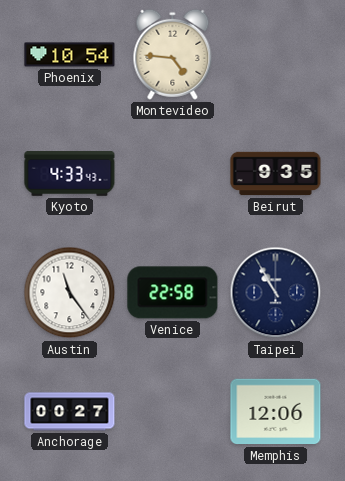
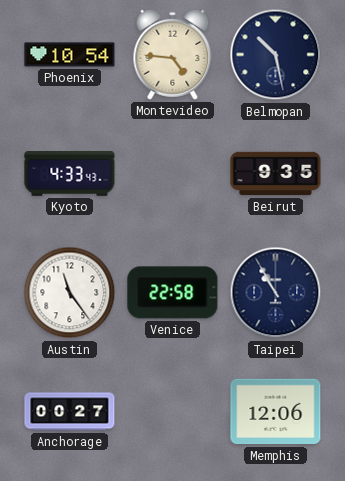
Belmopan: none -> 10:28
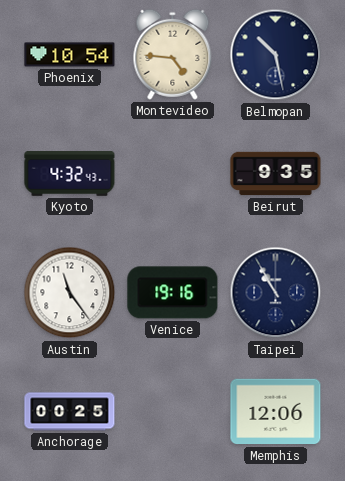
Kyoto: 4:33 -> 4:32
Venice: 22:58 -> 19:16
Anchorage: 00:27 -> 00:25
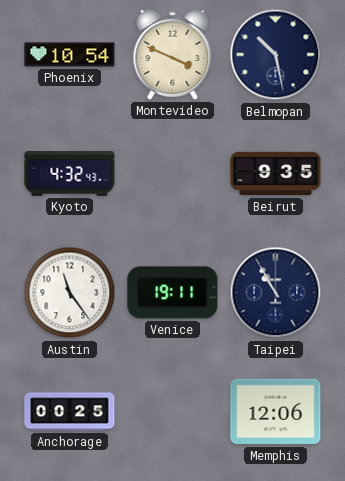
Montevideo: 4:46 -> 3:49
Venice: 19:16 -> 19:11
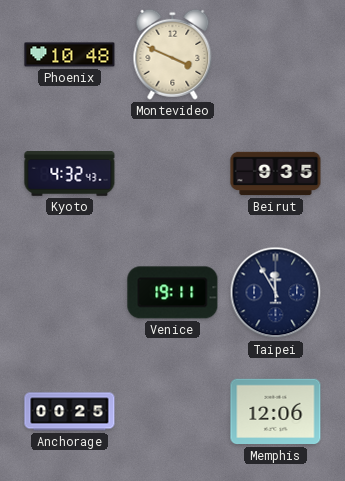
Phoenix: 10:54 -> 10:48
Belmopan: 10:28 -> none
Austin: 11:24 -> none
Taipei: 10:55 -> 11:55
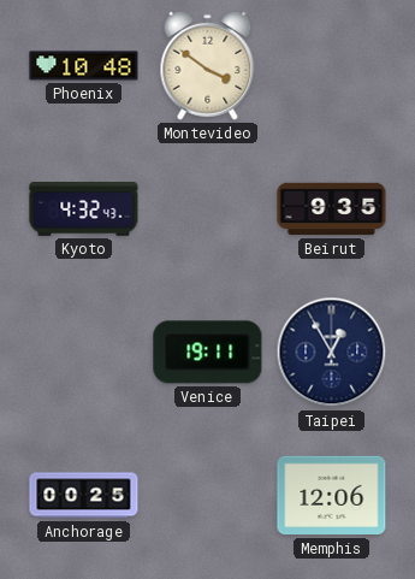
Montevideo: 3:49 -> 3:51
Taipei: 11:55 -> 12:55
